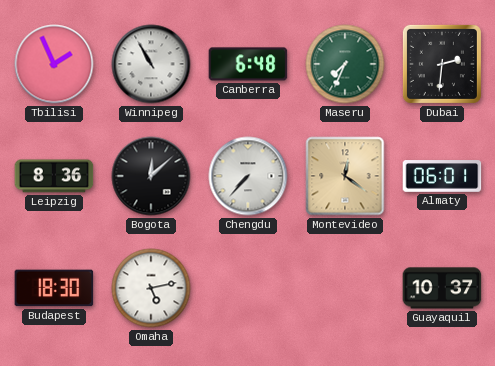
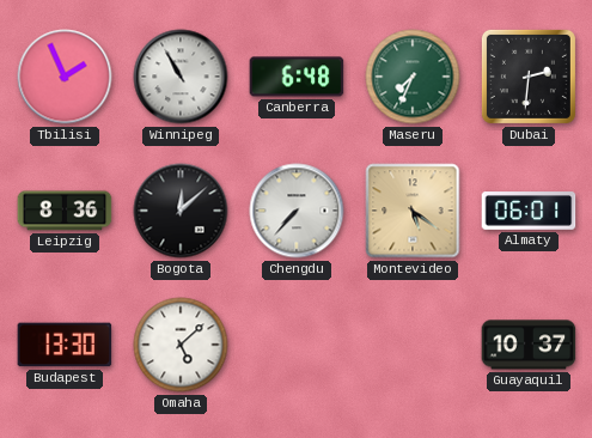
Montevideo: 12:21 -> 5:21
Budapest: 18:30 -> 13:30
Omaha: 5:13 -> 5:08
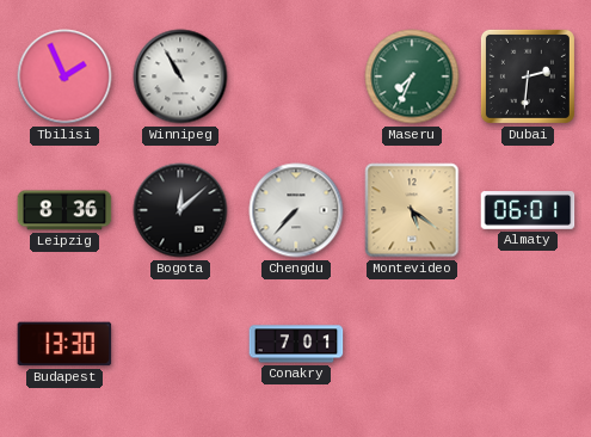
Canberra: 6:48 -> none
Omaha: 5:08 -> none
Conakry: none -> 7:01
Guayaquil: 10:37 -> none
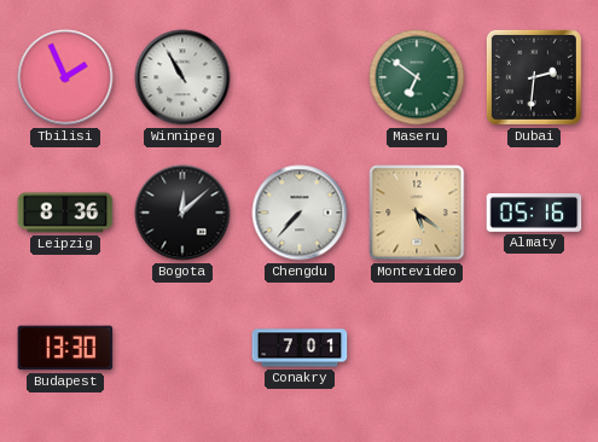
Maseru: 7:34 -> 6:51
Almaty: 06:01 -> 05:16
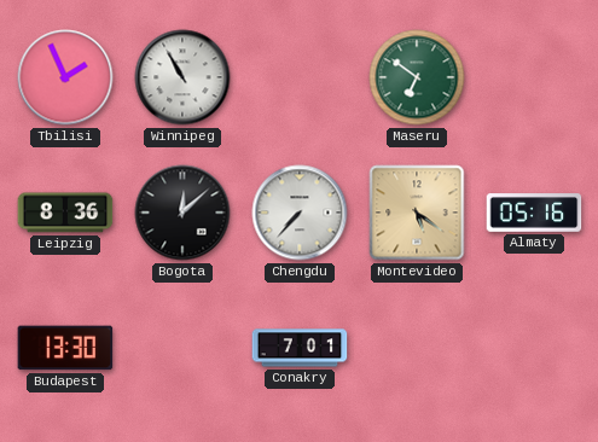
Dubai: 2:31 -> none
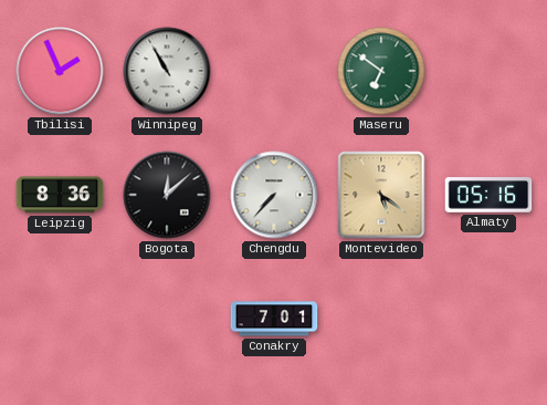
Budapest: 13:30 -> none
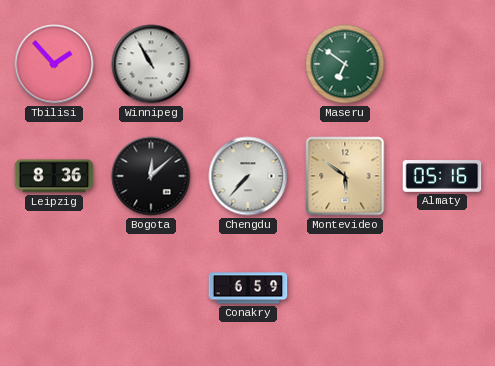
Tbilisi: 1:56 -> 1:53
Montevideo: 5:21 -> 5:51
Conakry: 7:01 -> 6:59
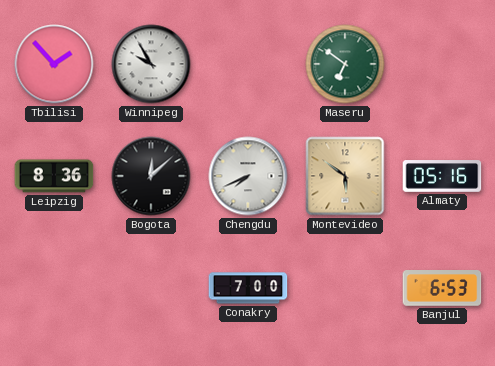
Winnipeg: 10:55 -> 9:55
Chengdu: 7:37 -> 7:41
Conakry: 6:59 -> 7:00
Banjul: none -> 6:53
